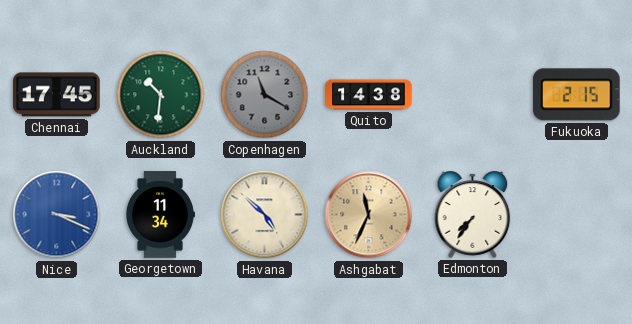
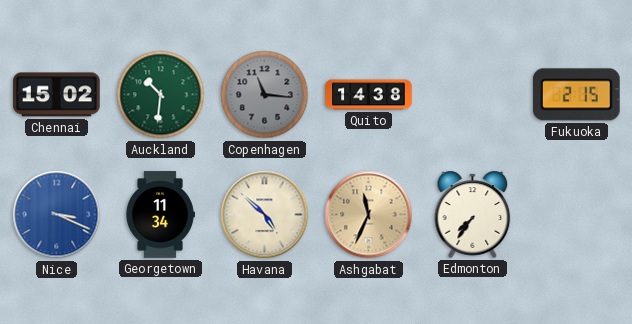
Chennai: 17:45 -> 15:02
Copenhagen: 11:20 -> 11:16
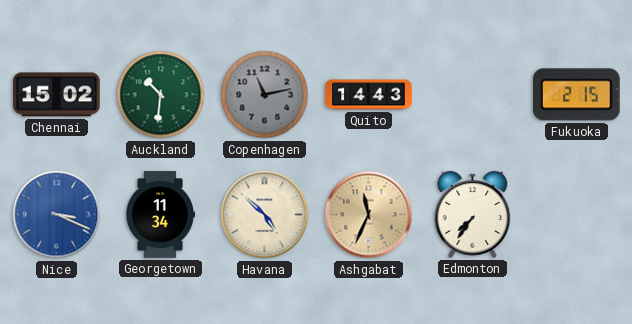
Copenhagen: 11:16 -> 11:13
Quito: 14:38 -> 14:43
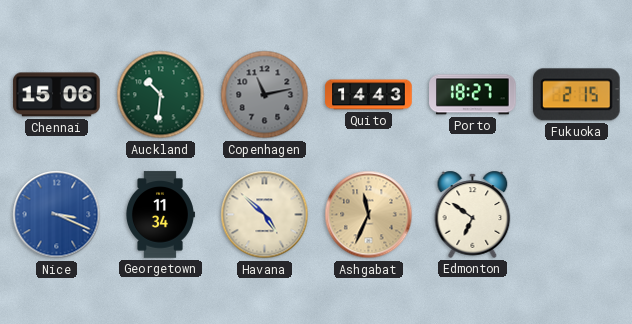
Chennai: 15:02 -> 15:06
Porto: none -> 18:27
Edmonton: 7:36 -> 6:51
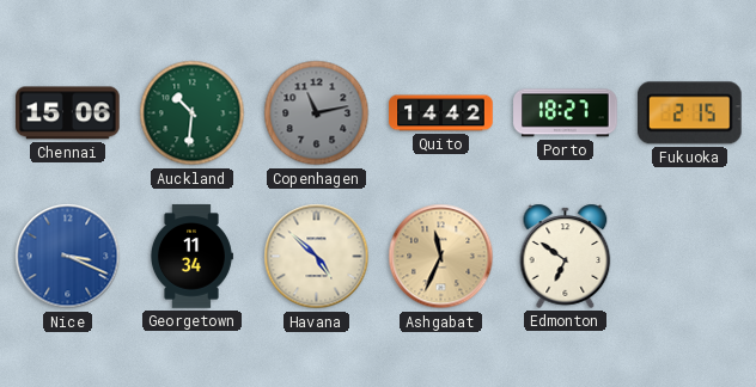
Quito: 14:43 -> 14:42
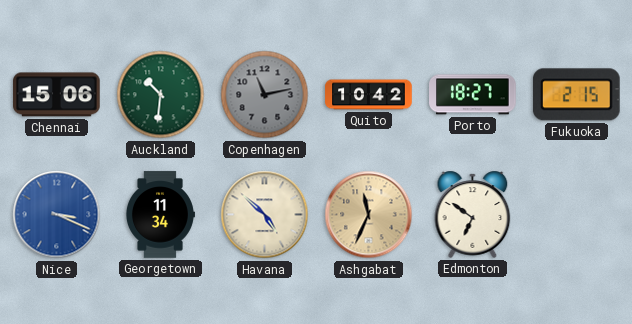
Quito: 14:42 -> 10:42
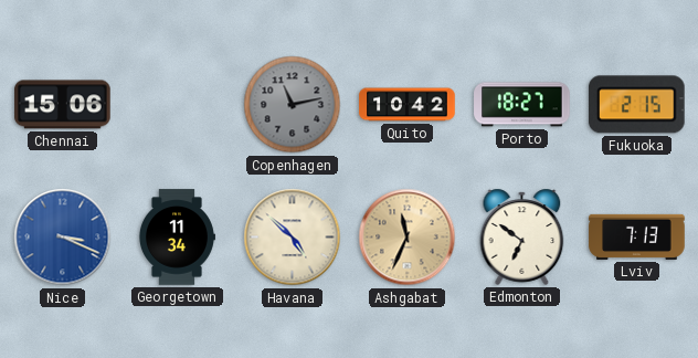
Auckland: 10:31 -> none
Lviv: none -> 7:13
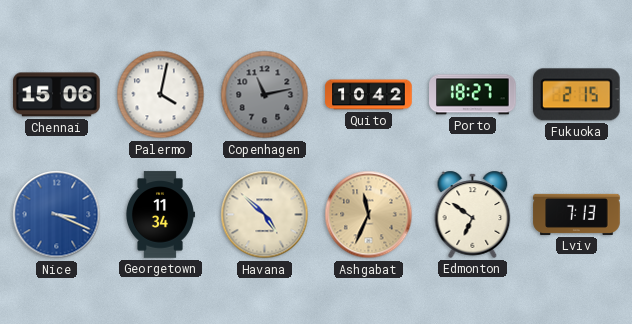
Palermo: none -> 4:02
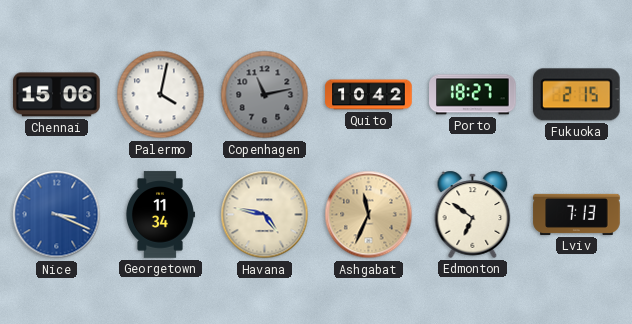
Havana: 4:52 -> 4:47
